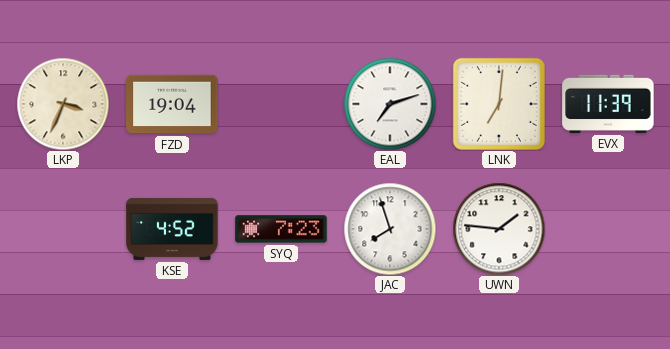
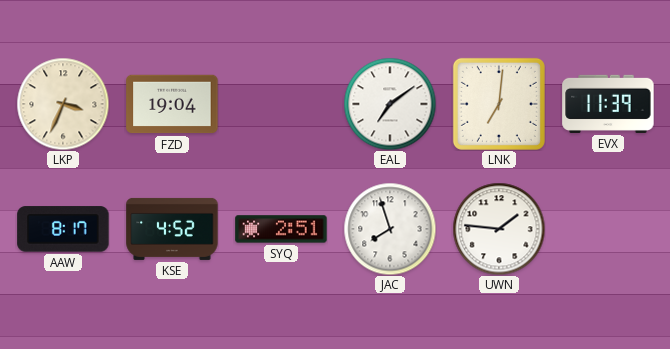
EAL: 7:12 -> 7:09
AAW: none -> 8:17
SYQ: 7:23 -> 2:51
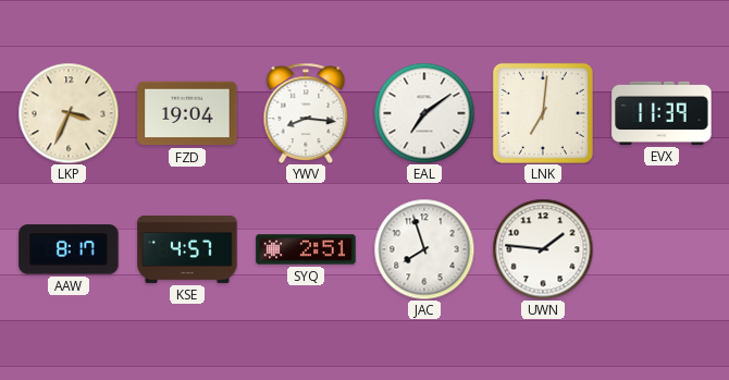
YWV: none -> 8:16
KSE: 4:52 -> 4:57
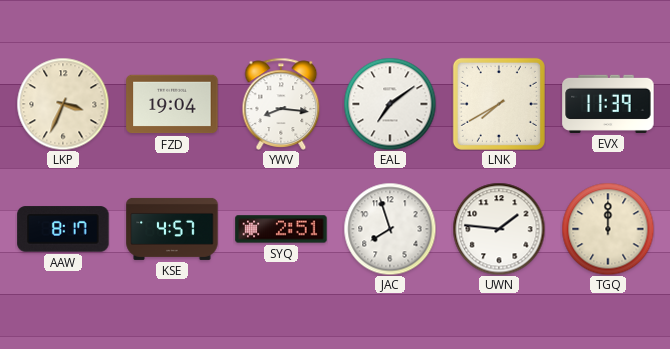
LNK: 7:01 -> 7:40
TGQ: none -> 12:00
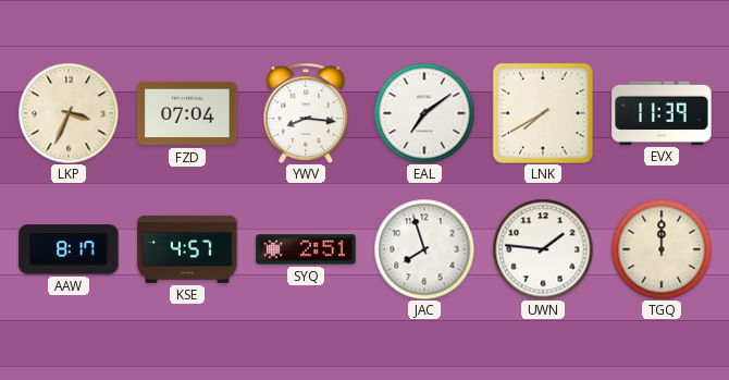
FZD: 19:04 -> 07:04
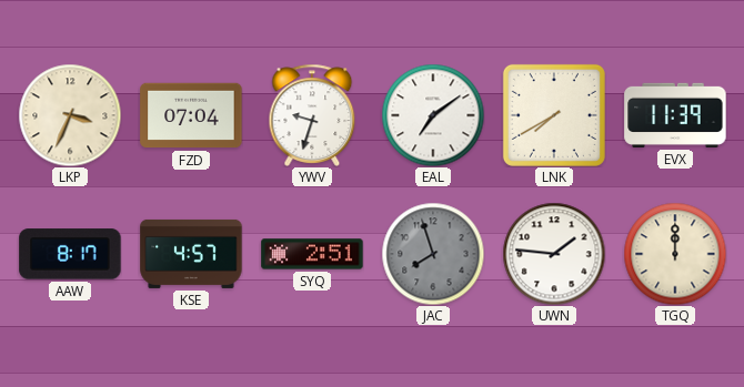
YWV: 8:16 -> 9:33
JAC dial: white -> grey
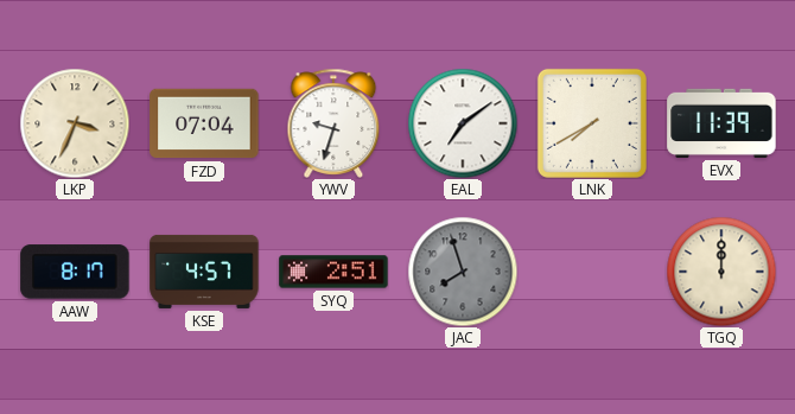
UWN: 1:46 -> none
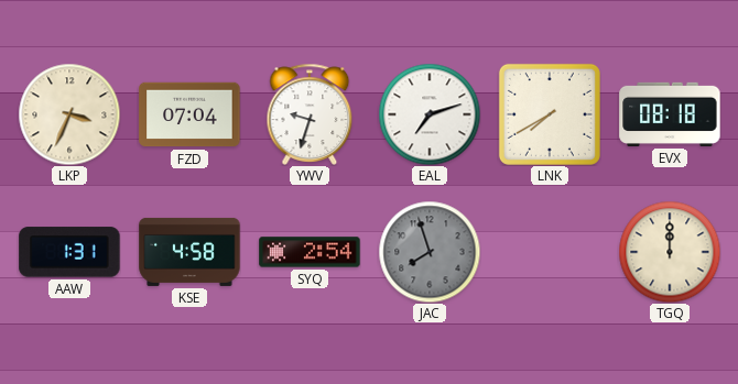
EAL: 7:09 -> 7:12
EVX: 11:39 -> 08:18
AAW: 8:17 -> 1:31
KSE: 4:57 -> 4:58
SYQ: 2:51 -> 2:54
